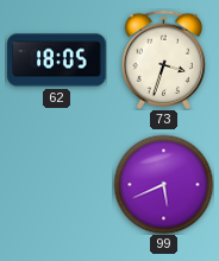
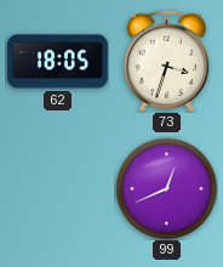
99: 5:41 -> 12:41
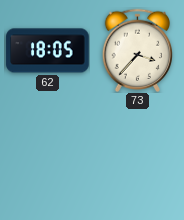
73: 3:33 -> 3:37
99: 12:41 -> none
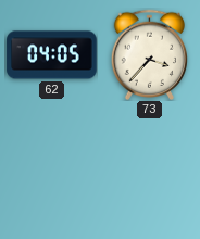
62: 18:05 -> 04:05
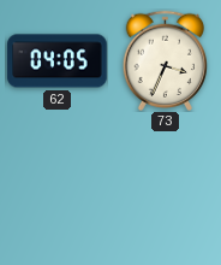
73: 3:37 -> 3:34
